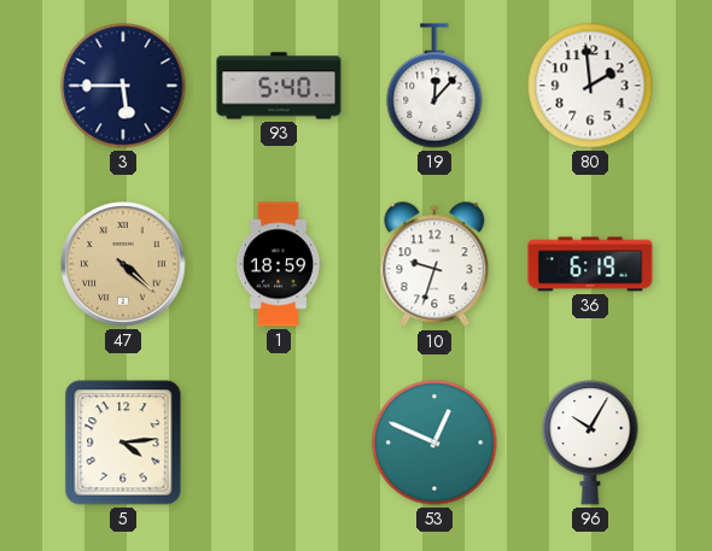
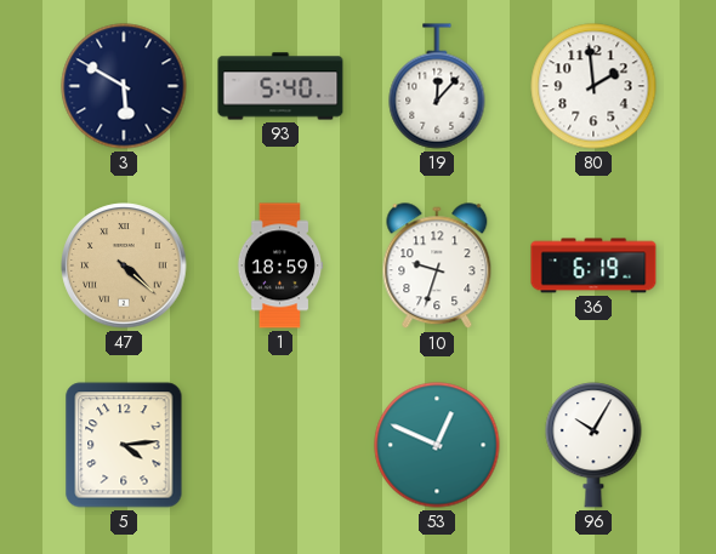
3: 5:45 -> 5:50
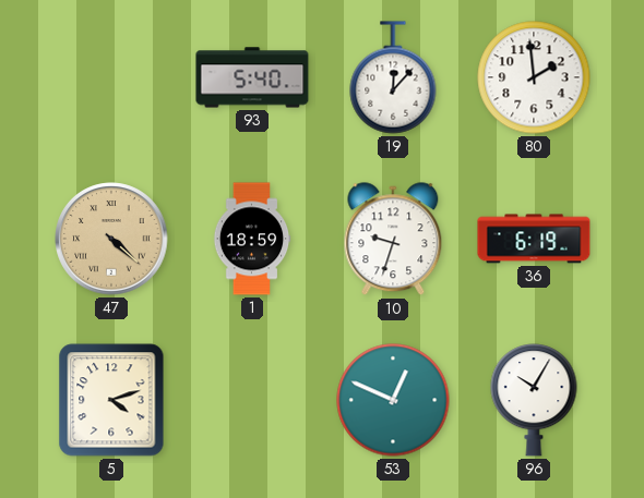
3: 5:50 -> none
5: 4:14 -> 4:12
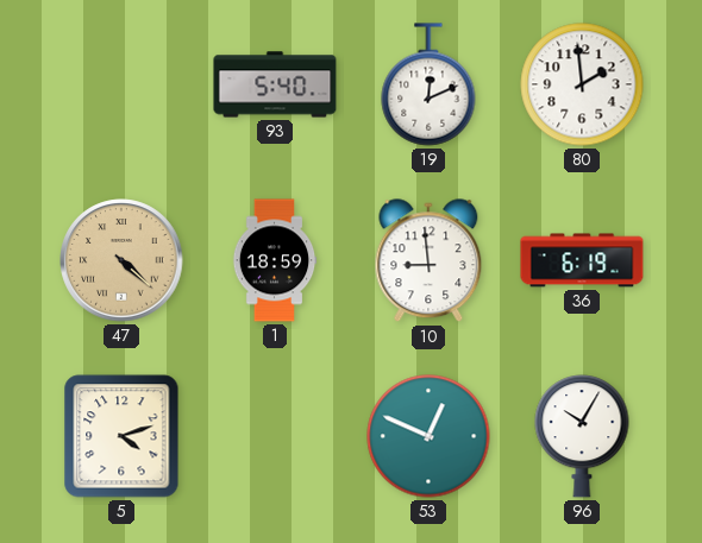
19: 12:07 -> 12:11
10: 9:33 -> 8:59
